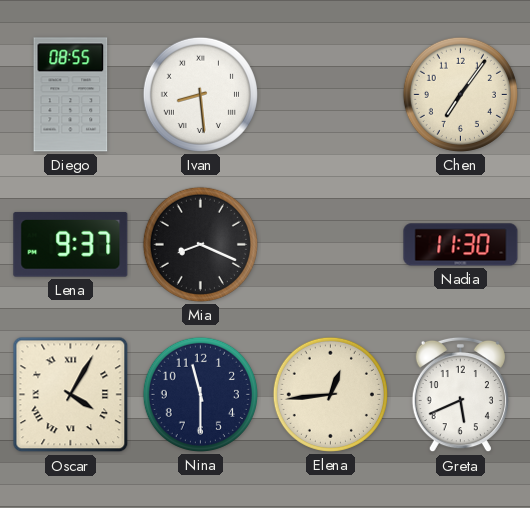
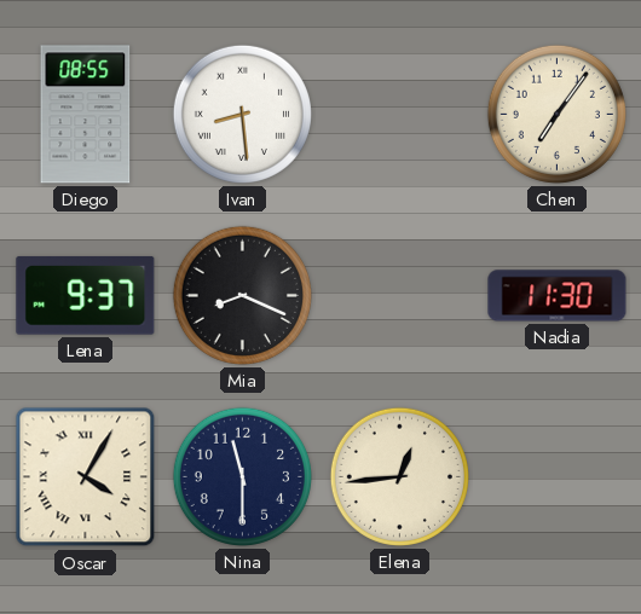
Greta: 5:41 -> none
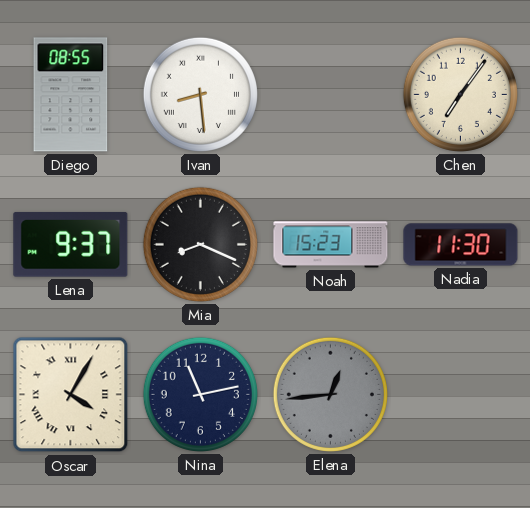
Noah: none -> 15:23
Nina: 11:30 -> 11:13
Elena dial: cream -> grey
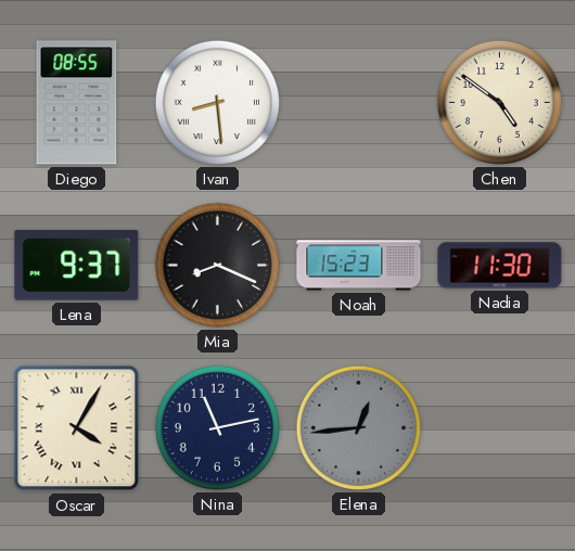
Chen: 7:06 -> 4:51
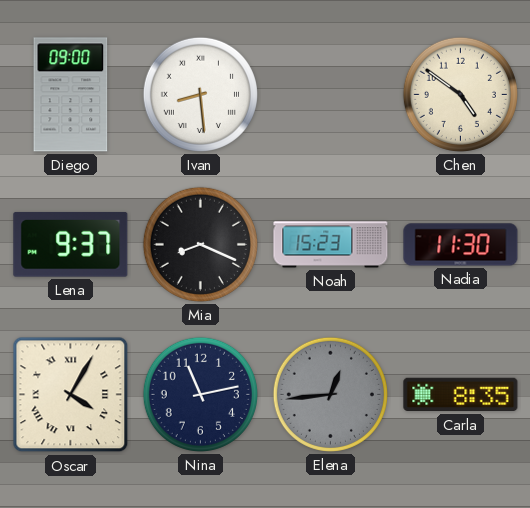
Diego: 08:55 -> 09:00
Carla: none -> 8:35
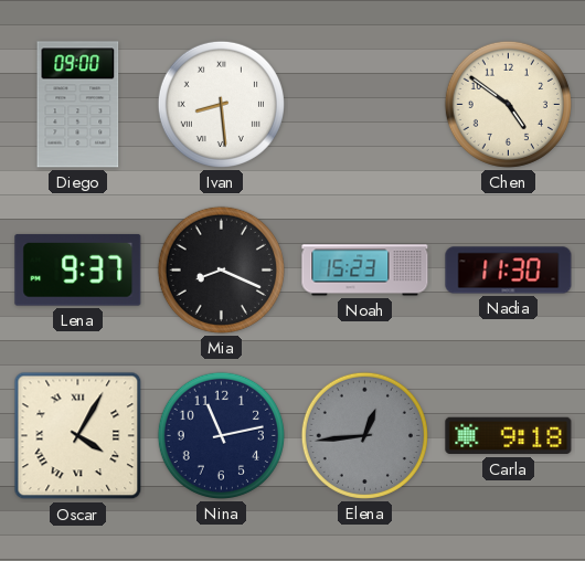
Carla: 8:35 -> 9:18
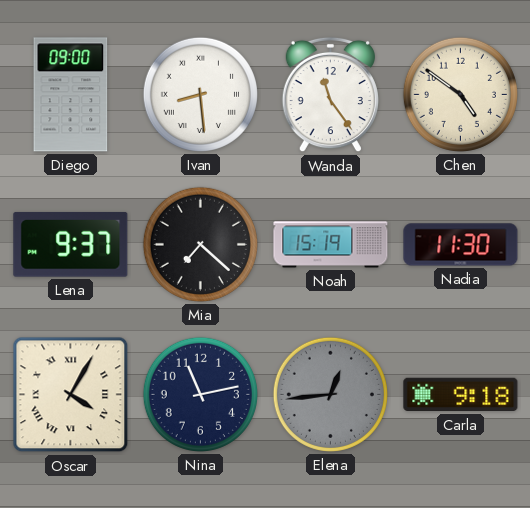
Wanda: none -> 11:24
Mia: 8:19 -> 7:22
Noah: 15:23 -> 15:19
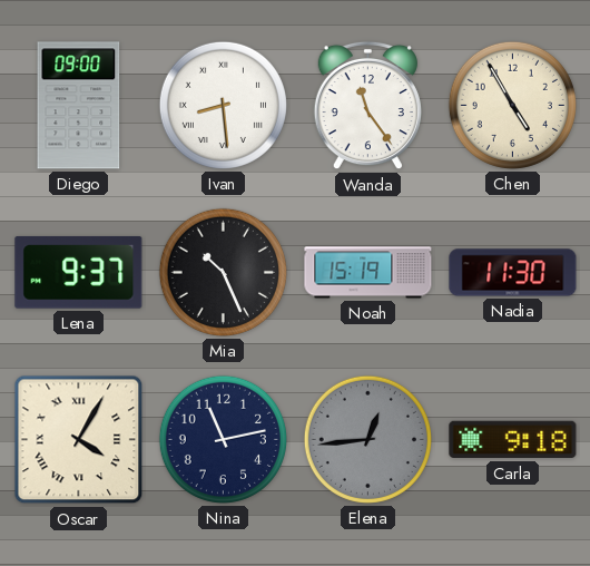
Chen: 4:51 -> 4:55
Mia: 7:22 -> 10:26
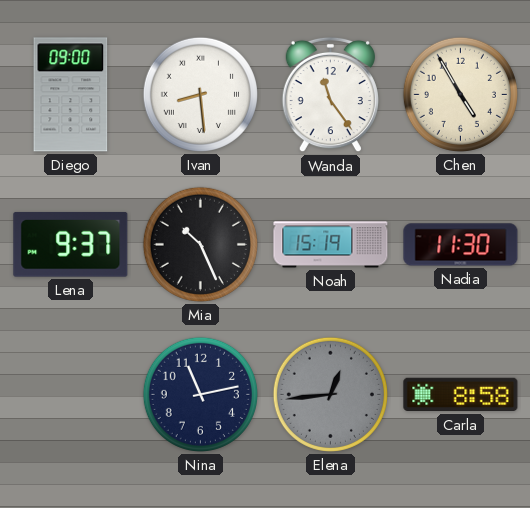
Oscar: 4:05 -> none
Carla: 9:18 -> 8:58
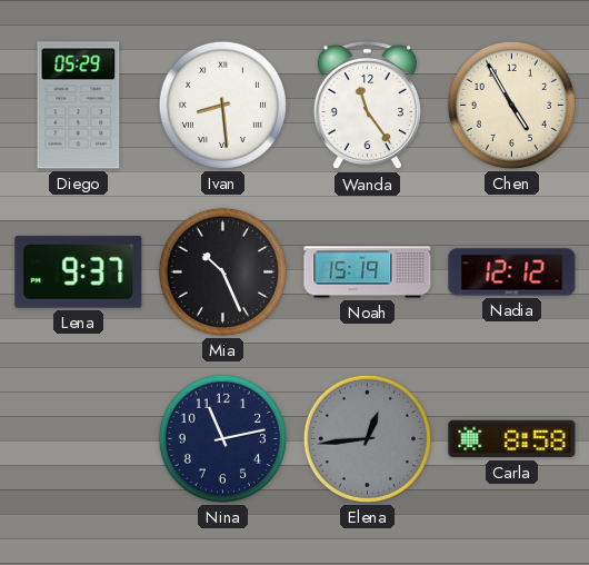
Diego: 09:00 -> 05:29
Nadia: 11:30 -> 12:12
